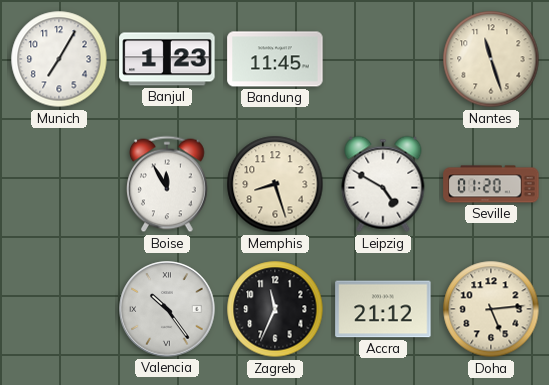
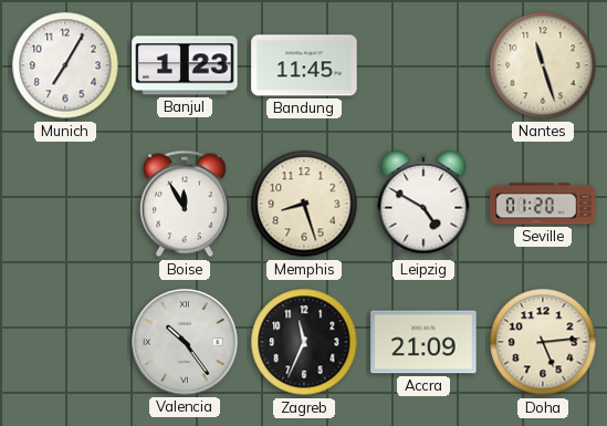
Accra: 21:12 -> 21:09
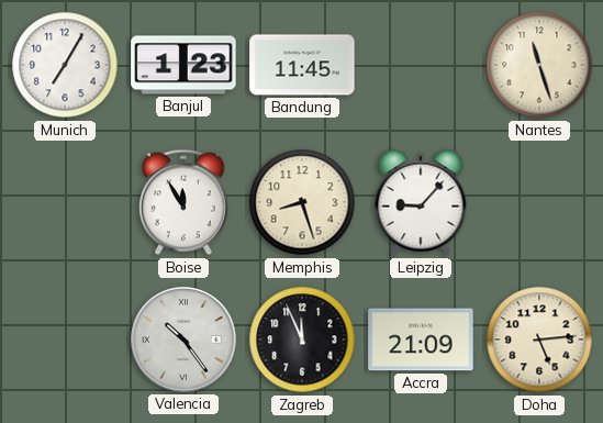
Leipzig: 4:50 -> 9:07
Seville: 01:20 -> none
Zagreb: 11:34 -> 11:56
